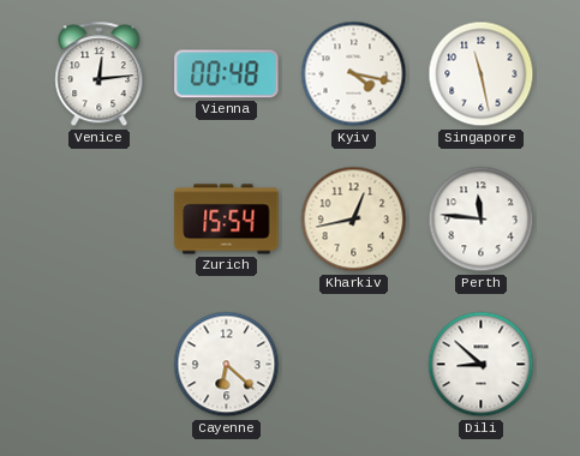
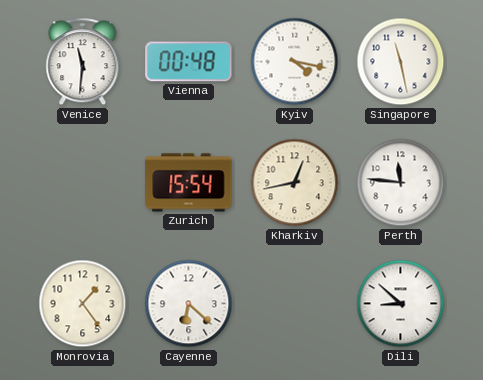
Venice: 12:14 -> 11:31
Monrovia: none -> 1:24
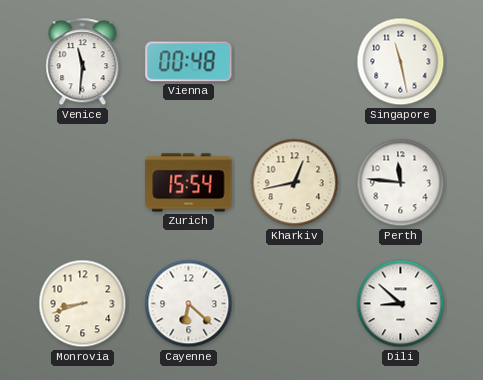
Kyiv: 4:17 -> none
Monrovia: 1:24 -> 8:42
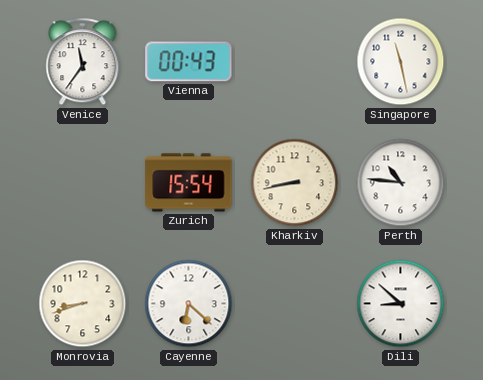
Venice: 11:31 -> 11:36
Vienna: 00:48 -> 00:43
Kharkiv: 12:43 -> 8:43
Perth: 11:46 -> 10:46
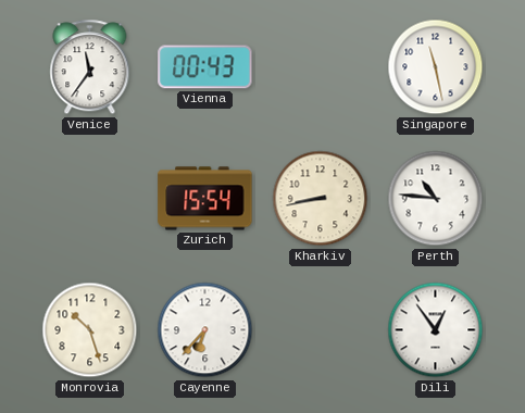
Monrovia: 8:42 -> 10:27
Cayenne: 6:22 -> 6:37
Dili: 8:52 -> 12:54
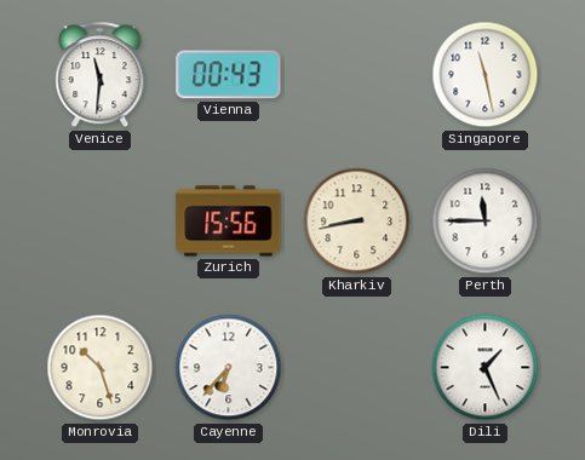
Venice: 11:36 -> 11:31
Zurich: 15:54 -> 15:56
Perth: 10:46 -> 11:45
Dili: 12:54 -> 1:26
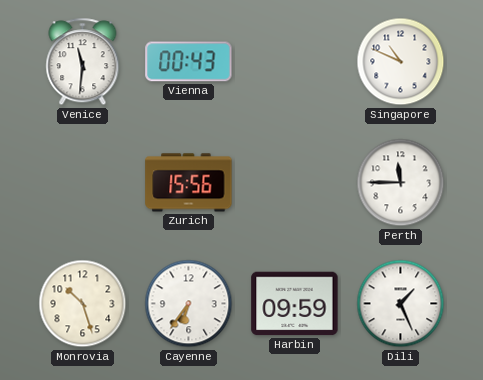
Singapore: 11:28 -> 10:49
Kharkiv: 8:43 -> none
Cayenne: 6:37 -> 6:36
Harbin: none -> 09:59
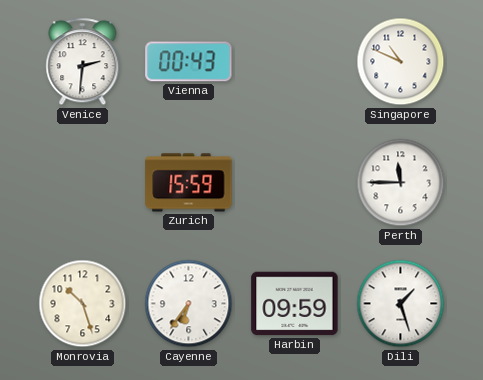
Venice: 11:31 -> 2:31
Zurich: 15:56 -> 15:59
Dili: 1:26 -> 1:27
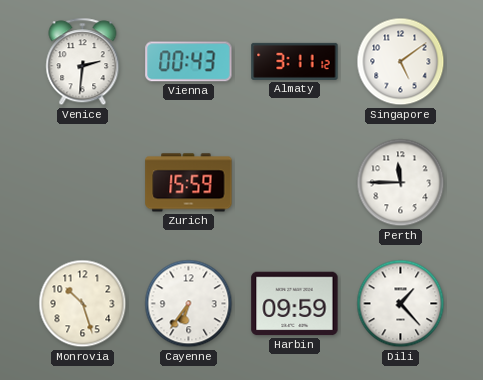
Almaty: none -> 3:11
Singapore: 10:49 -> 5:09
Dili: 1:27 -> 1:23
